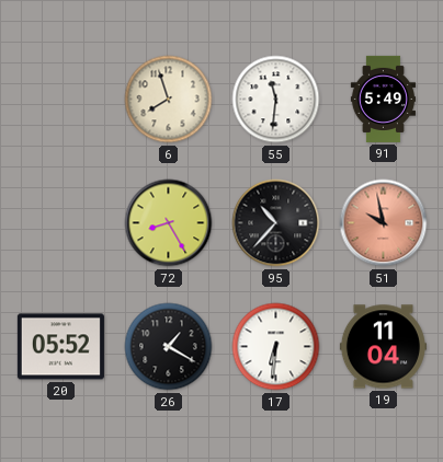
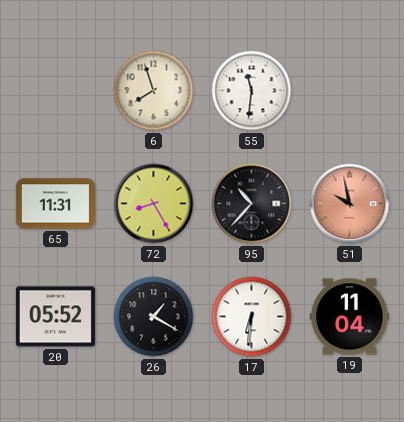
91: 5:49 -> none
65: none -> 11:31
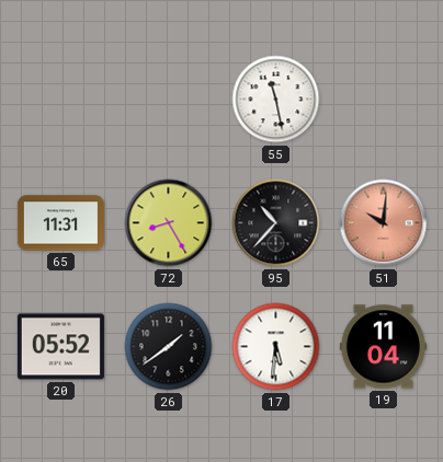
6: 7:57 -> none
55: 11:31 -> 11:28
51: 9:58 -> 10:01
26: 1:20 -> 1:39
17: 6:31 -> 5:31
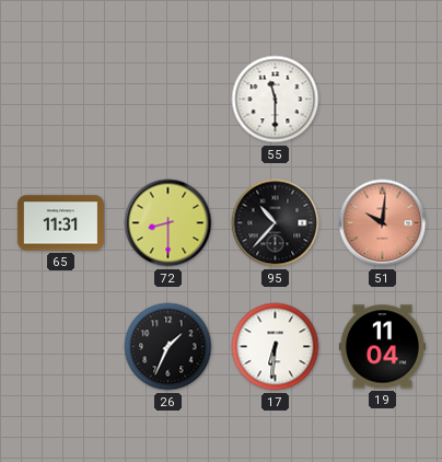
55: 11:28 -> 11:30
72: 8:25 -> 8:30
20: 05:52 -> none
26: 1:39 -> 1:34
17: 5:31 -> 6:31
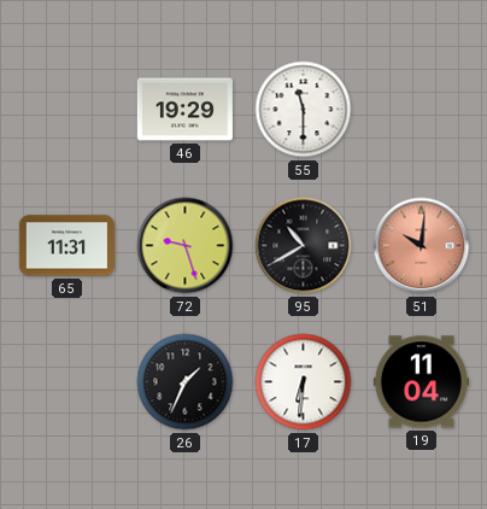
46: none -> 19:29
72: 8:30 -> 9:27
95: 10:37 -> 10:40
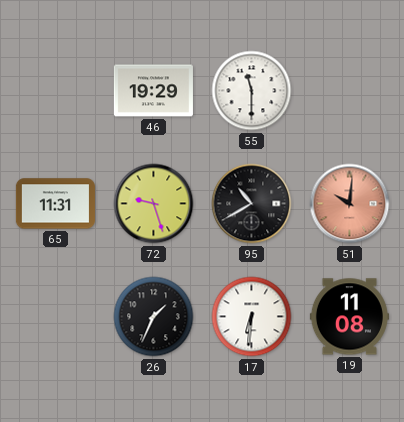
19: 11:04 -> 11:08
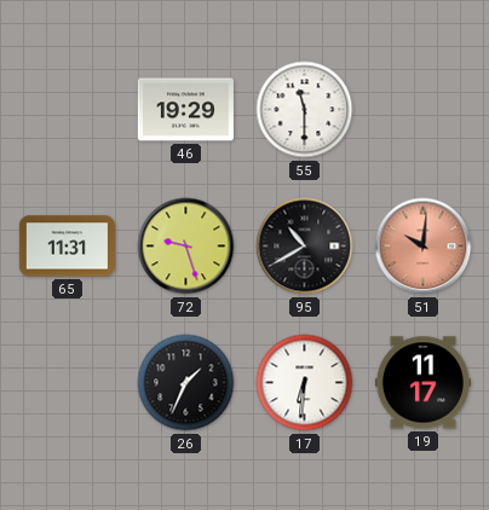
19: 11:08 -> 11:17
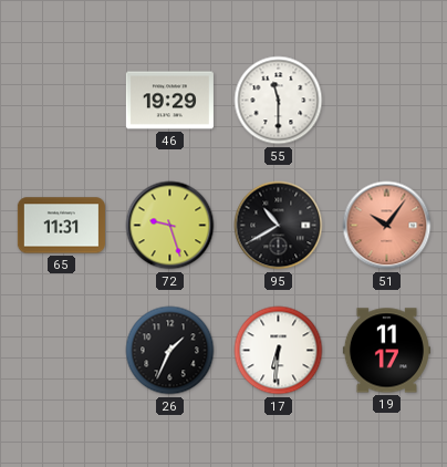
51: 10:01 -> 10:06
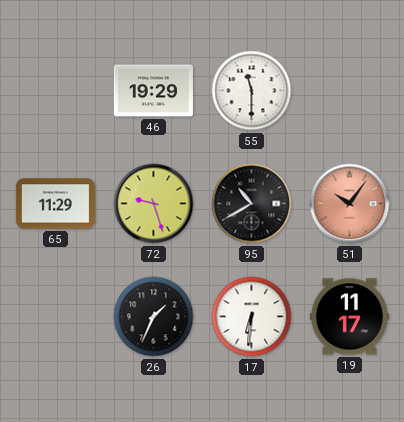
65: 11:31 -> 11:29
